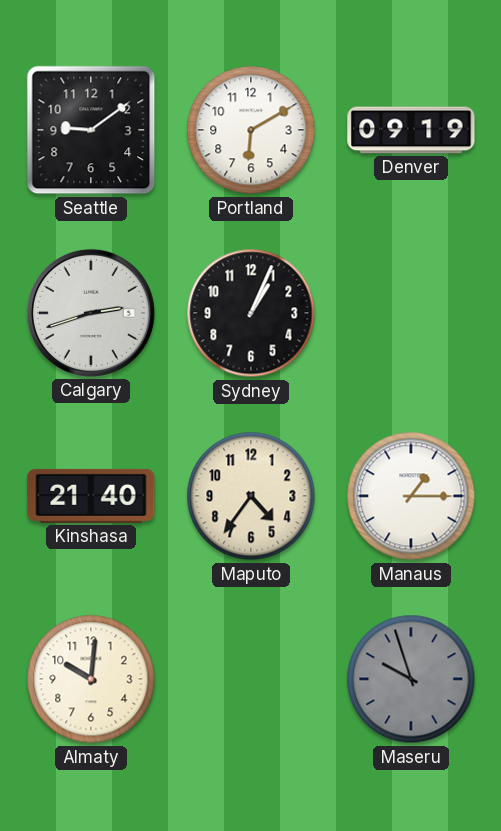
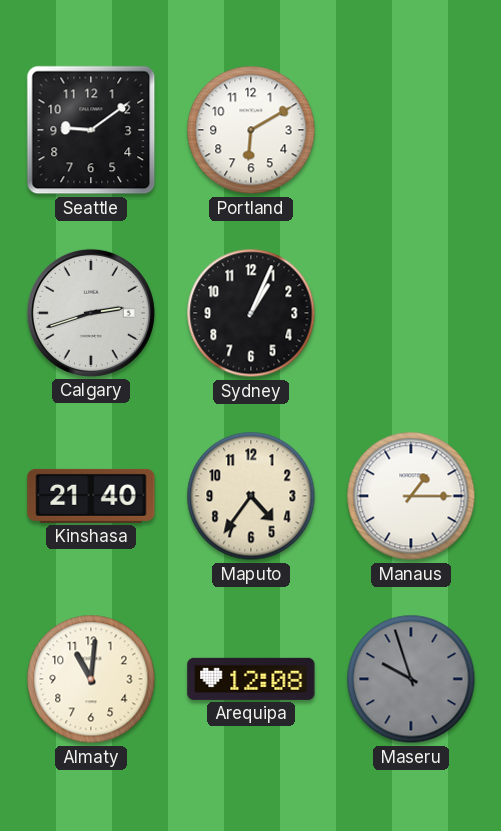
Denver: 09:19 -> none
Almaty: 10:01 -> 11:01
Arequipa: none -> 12:08
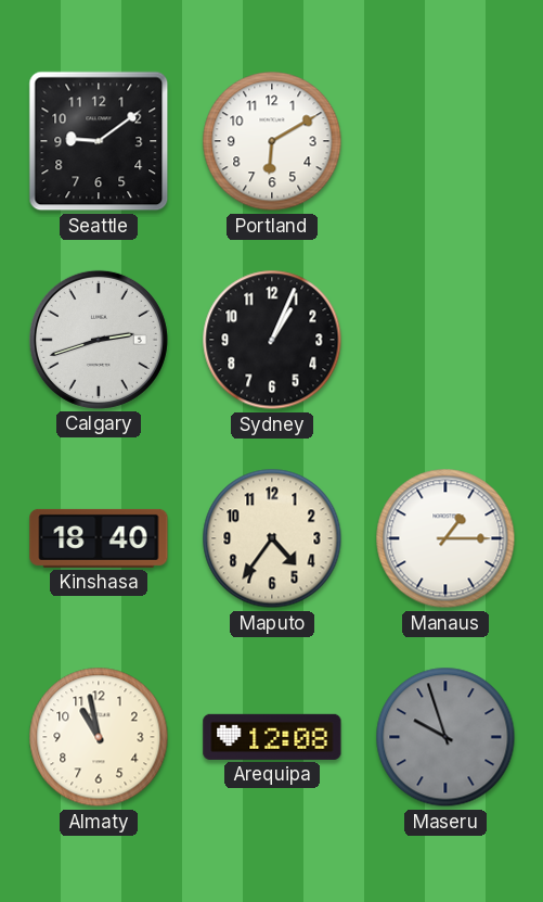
Kinshasa: 21:40 -> 18:40
Almaty: 11:01 -> 10:58
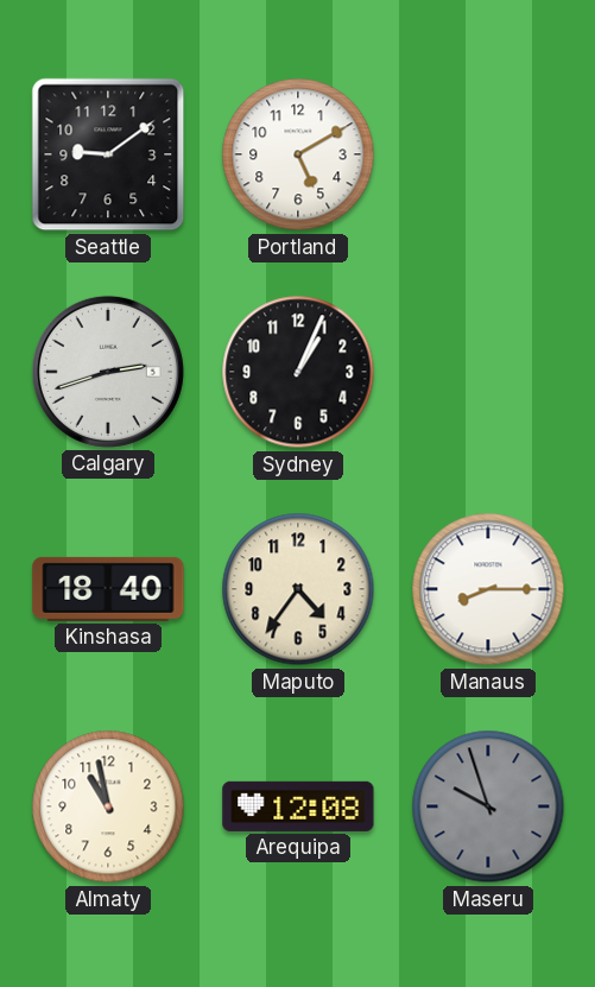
Portland: 6:10 -> 5:10
Manaus: 1:15 -> 8:15
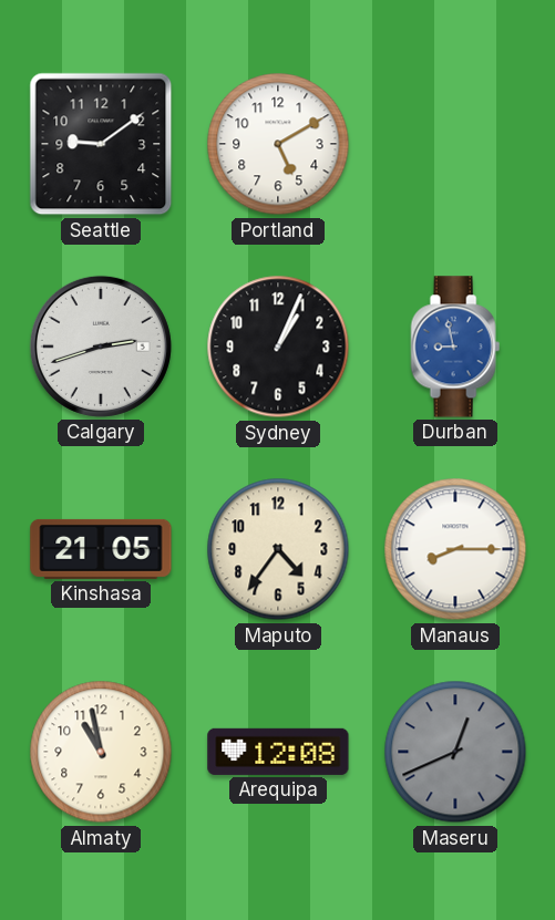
Durban: none -> 8:58
Kinshasa: 18:40 -> 21:05
Maseru: 9:57 -> 12:41
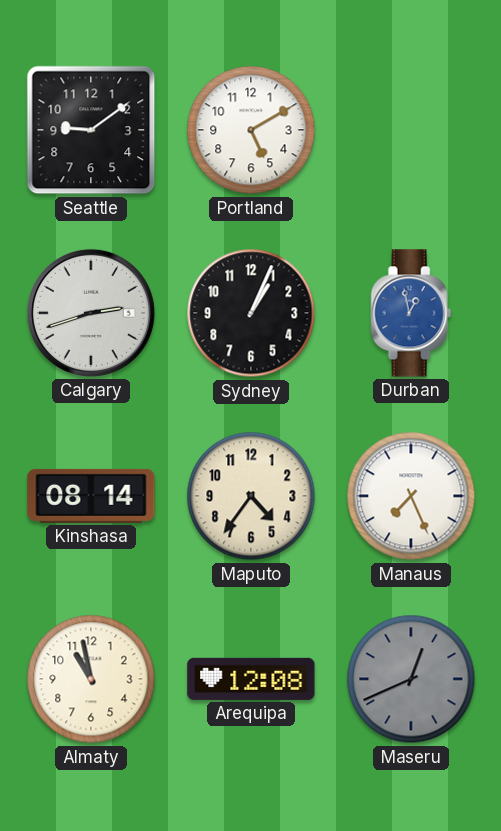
Durban: 8:58 -> 12:58
Kinshasa: 21:05 -> 08:14
Manaus: 8:15 -> 7:26
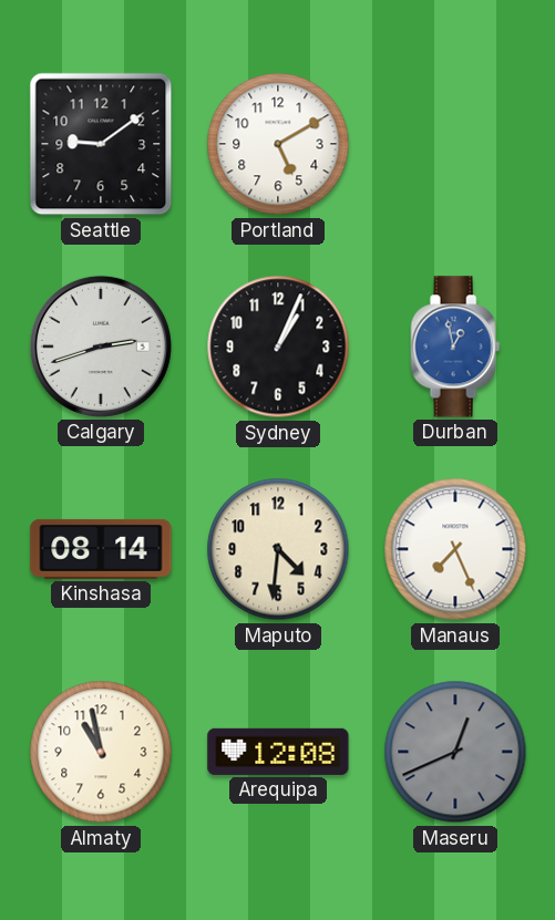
Maputo: 4:36 -> 4:31
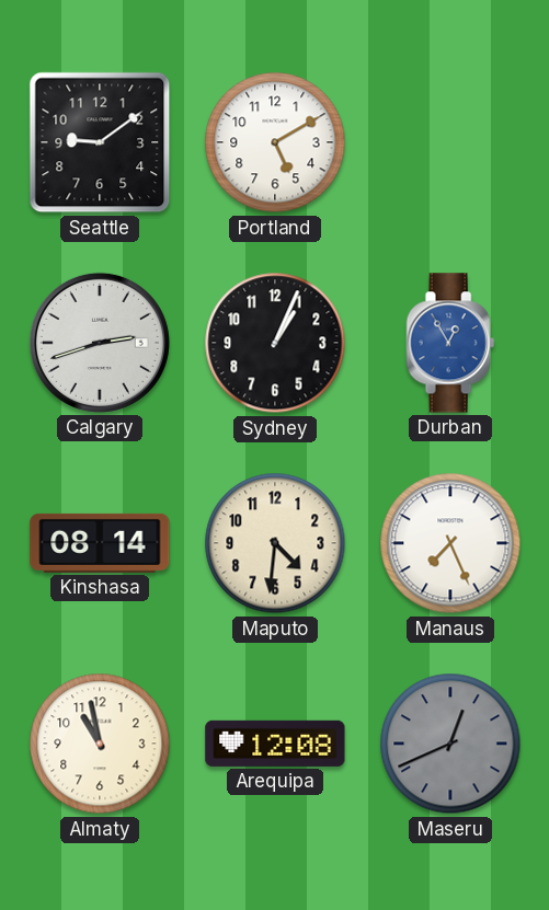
Durban: 12:58 -> 12:55
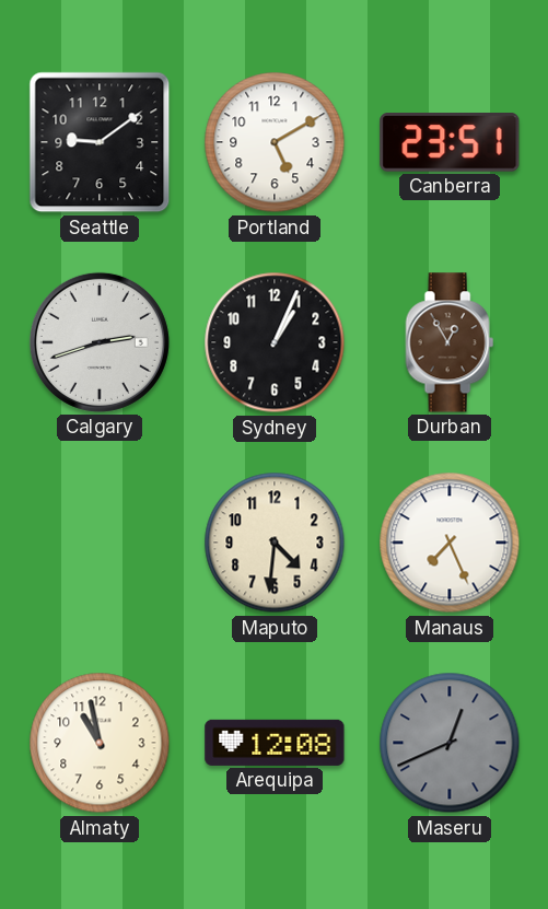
Canberra: none -> 23:51
Durban dial: blue -> brown
Kinshasa: 08:14 -> none
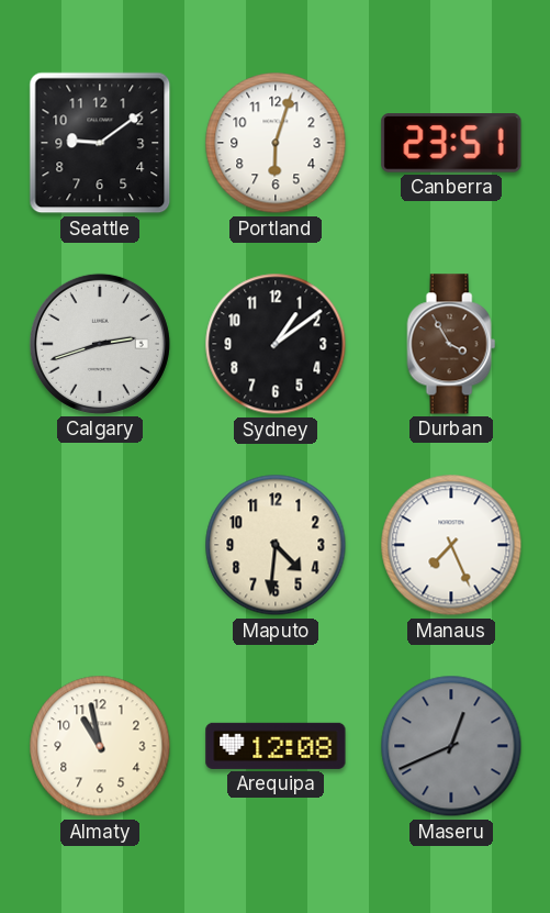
Portland: 5:10 -> 6:03
Sydney: 1:04 -> 1:09
Durban: 12:55 -> 3:55
